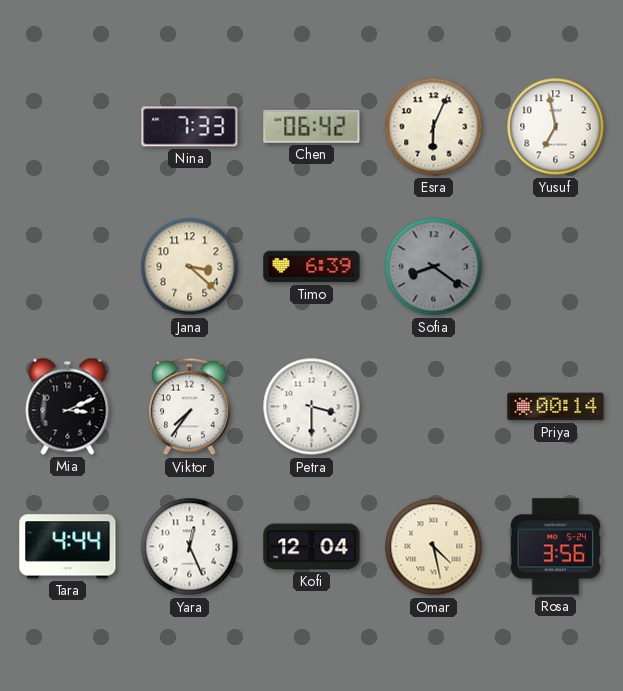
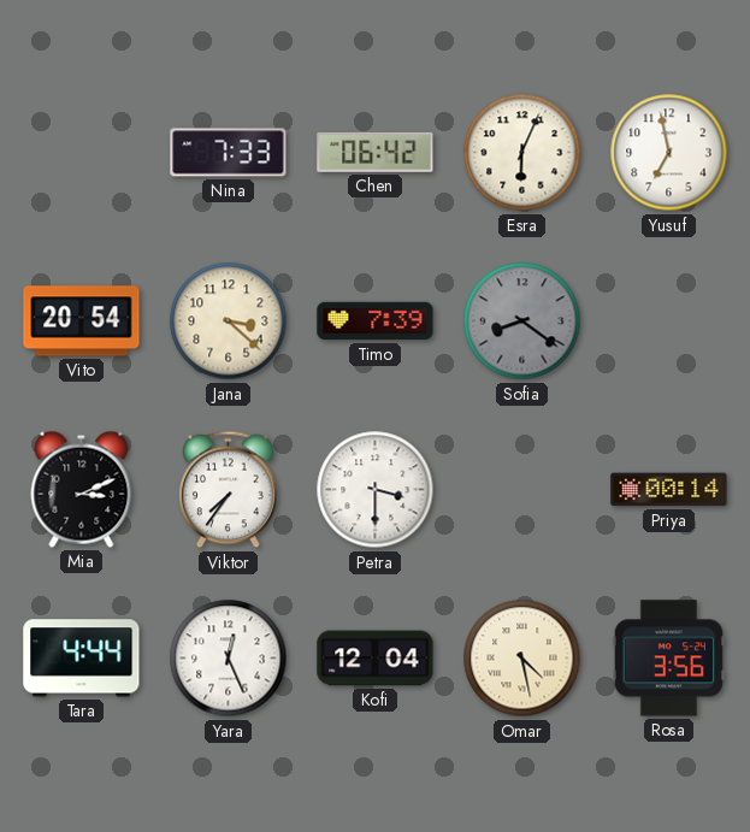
Vito: none -> 20:54
Timo: 6:39 -> 7:39
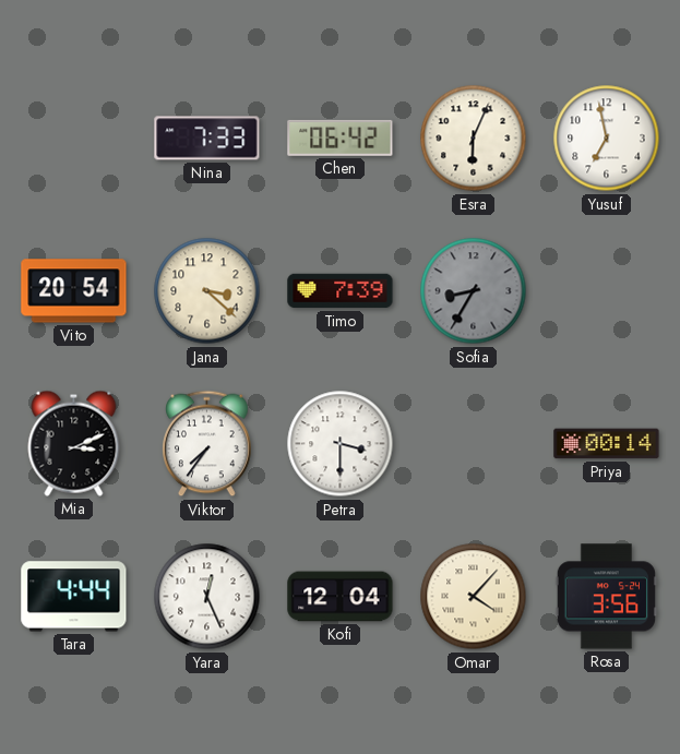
Sofia: 8:21 -> 8:35
Omar: 4:28 -> 4:07
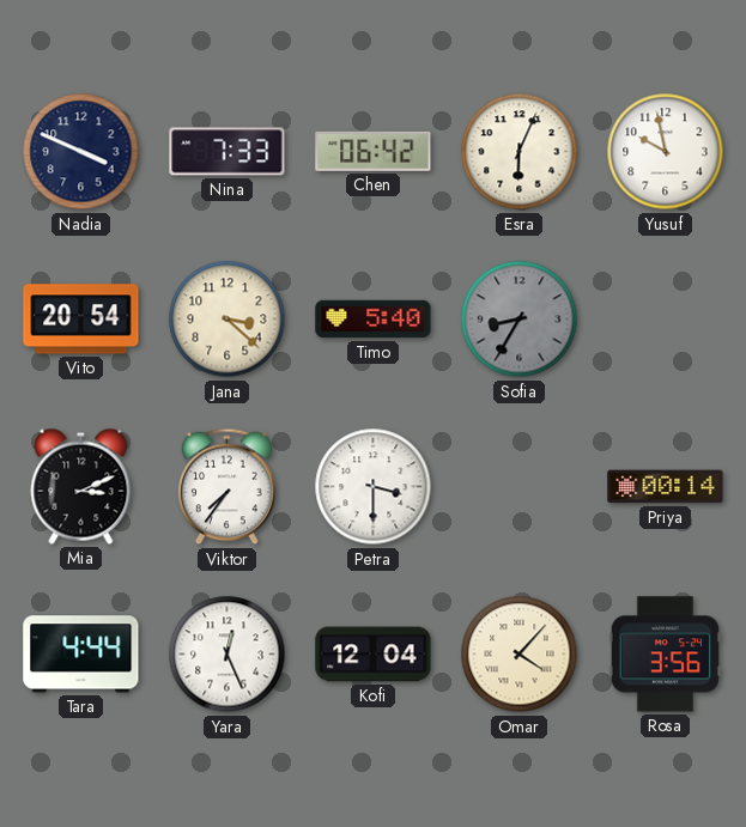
Nadia: none -> 3:49
Yusuf: 6:58 -> 9:58
Timo: 7:39 -> 5:40
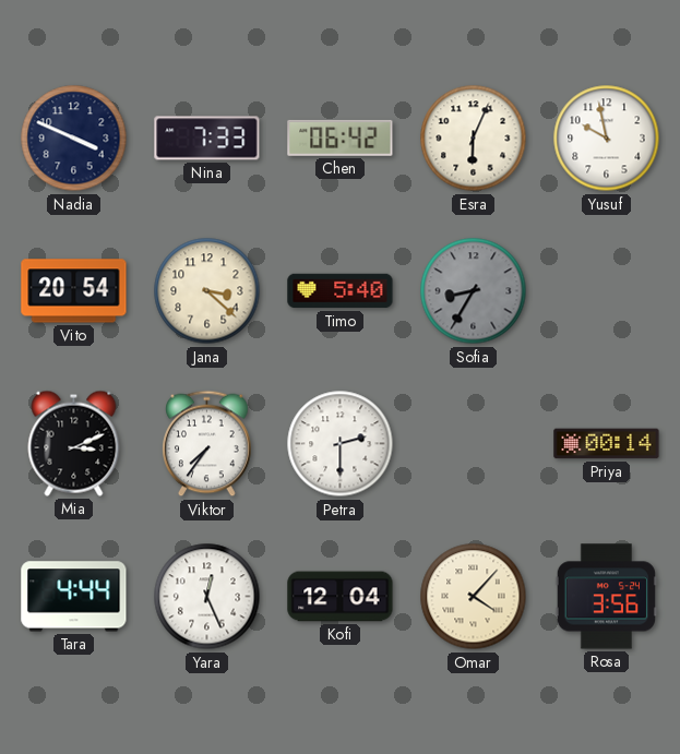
Petra: 3:30 -> 2:30
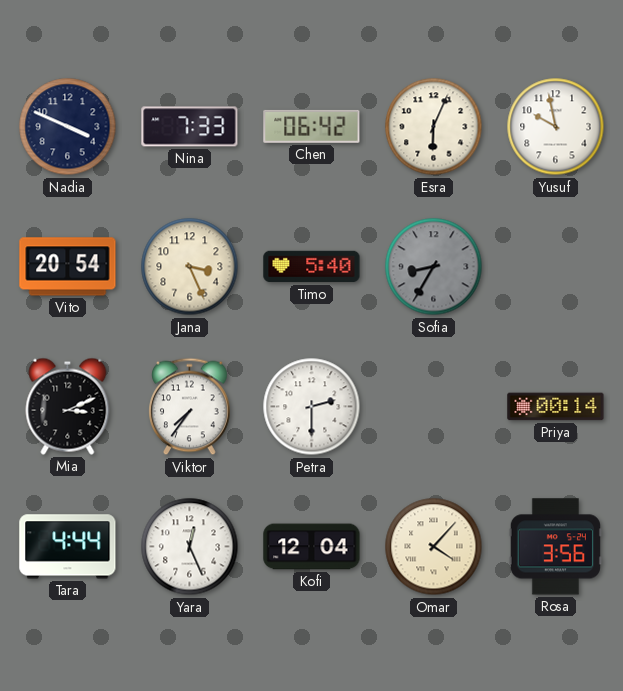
Jana: 3:22 -> 3:26
